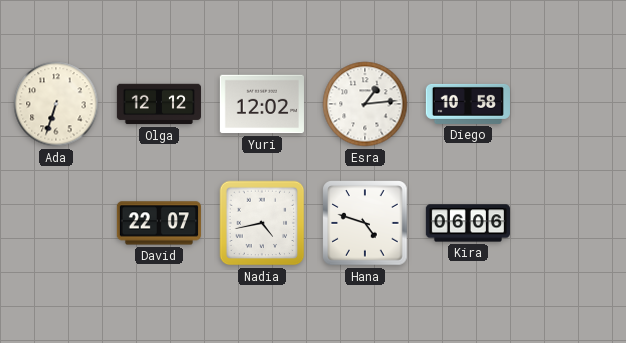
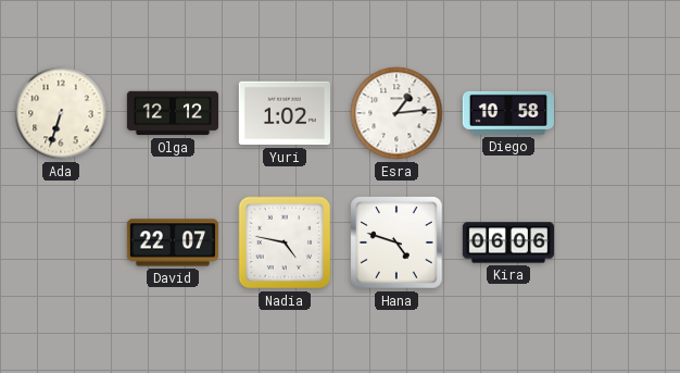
Yuri: 12:02 -> 1:02
Nadia: 4:43 -> 4:47
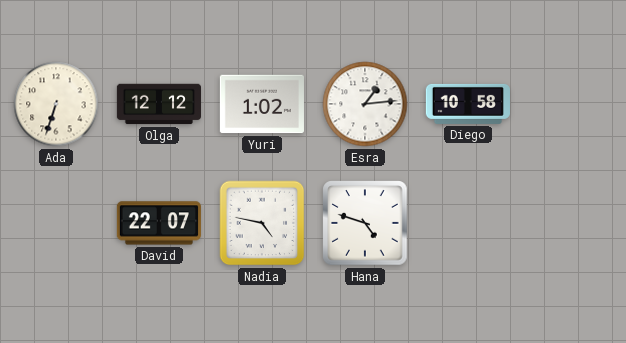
Kira: 06:06 -> none
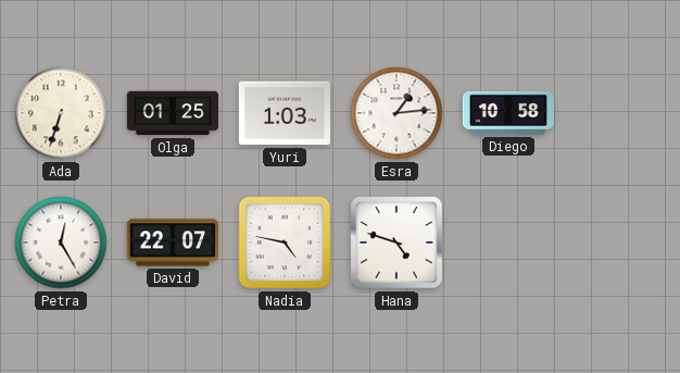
Olga: 12:12 -> 01:25
Yuri: 1:02 -> 1:03
Petra: none -> 12:25
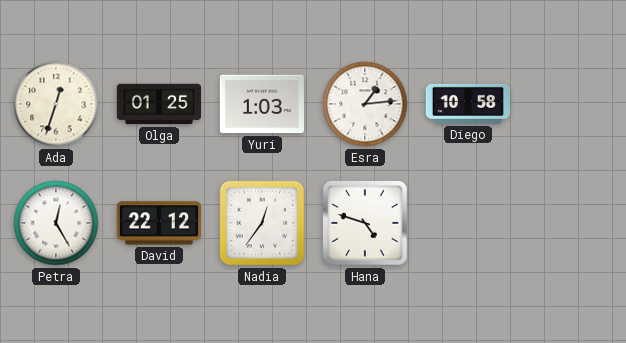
Ada: 6:33 -> 12:33
David: 22:07 -> 22:12
Nadia: 4:47 -> 12:36
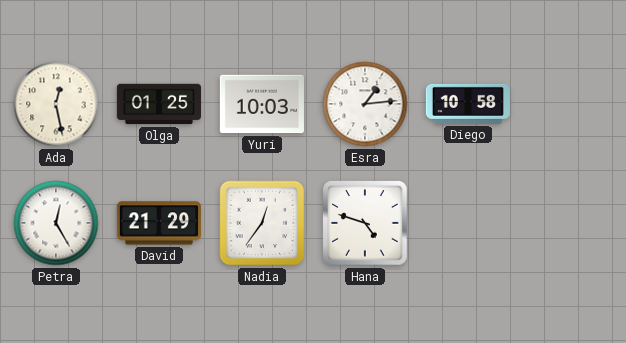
Ada: 12:33 -> 12:28
Yuri: 1:03 -> 10:03
David: 22:12 -> 21:29
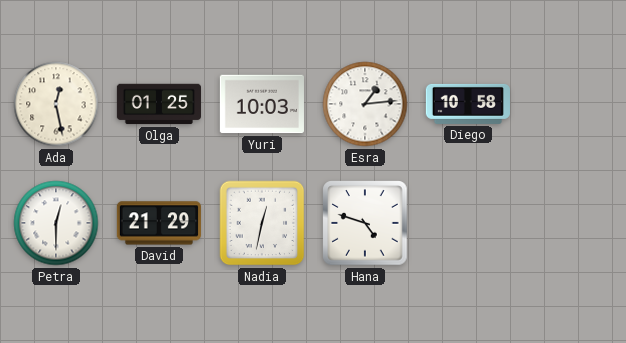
Petra: 12:25 -> 12:30
Nadia: 12:36 -> 12:32
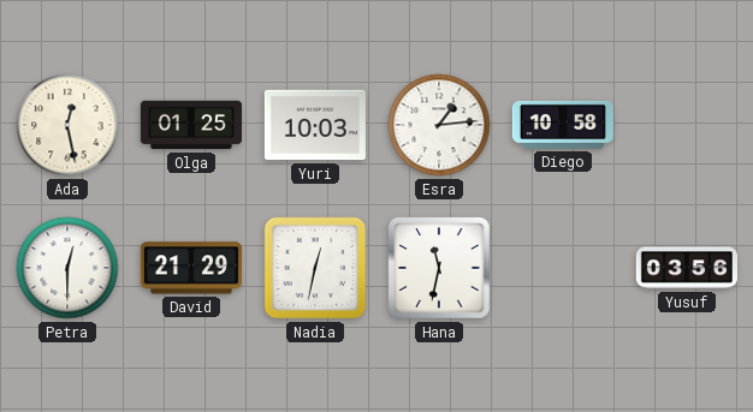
Hana: 4:48 -> 11:32
Yusuf: none -> 03:56
